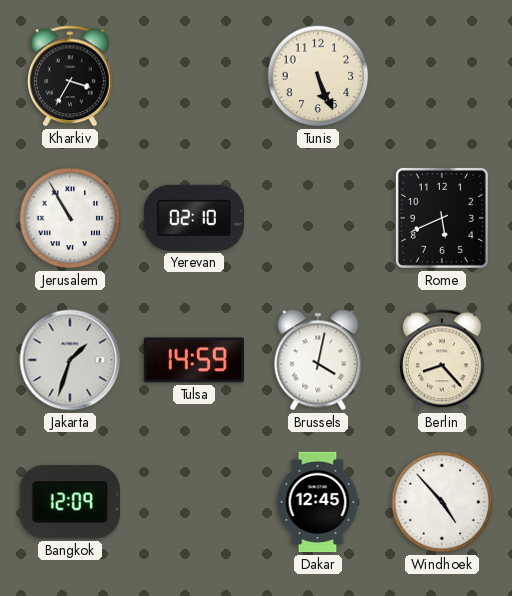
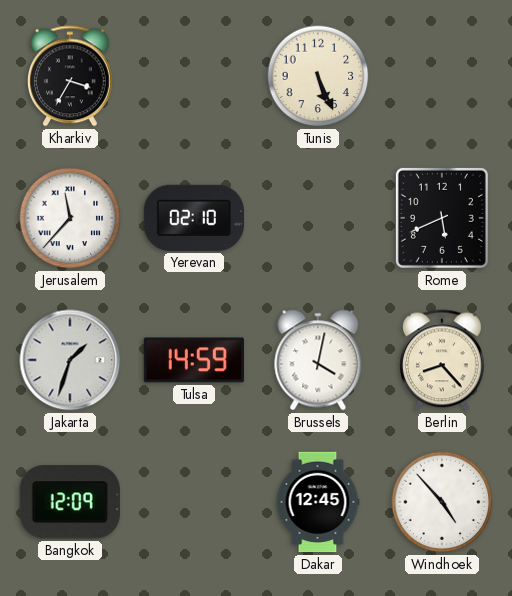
Jerusalem: 10:55 -> 11:37
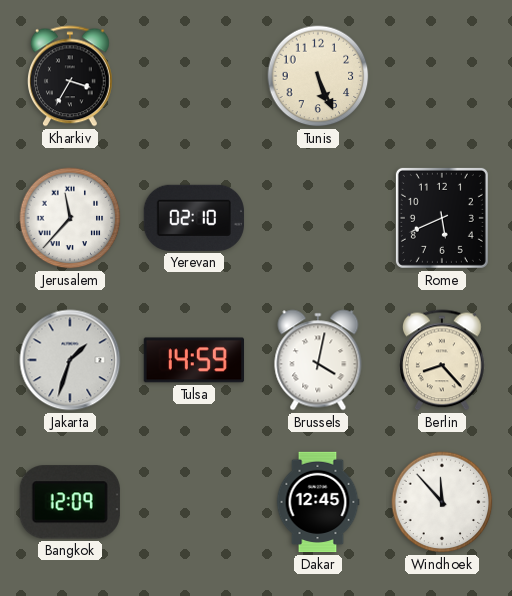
Windhoek: 4:53 -> 11:53
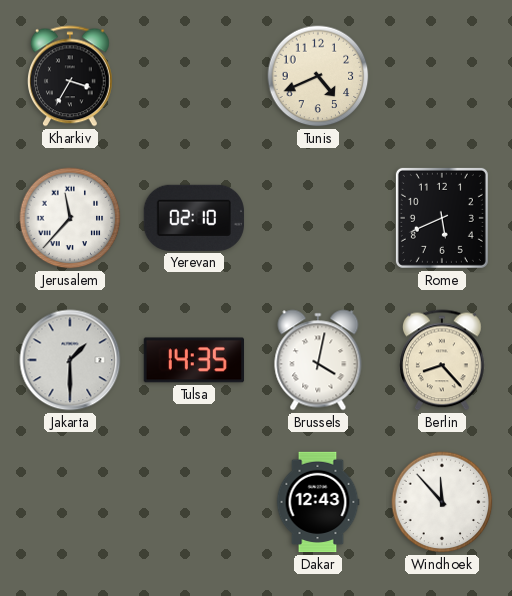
Tunis: 5:26 -> 4:41
Jakarta: 1:33 -> 1:30
Tulsa: 14:59 -> 14:35
Bangkok: 12:09 -> none
Dakar: 12:45 -> 12:43
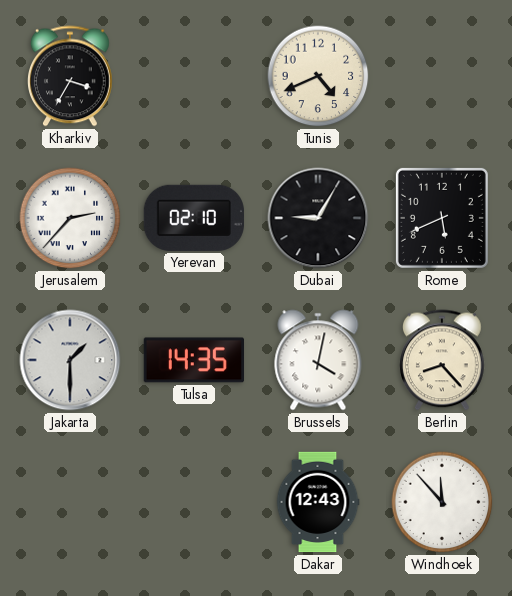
Jerusalem: 11:37 -> 2:37
Dubai: none -> 9:05
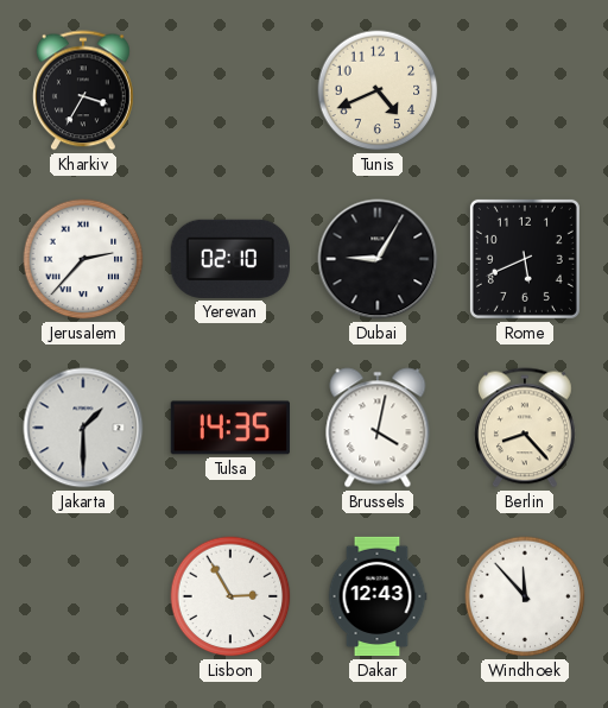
Lisbon: none -> 2:55
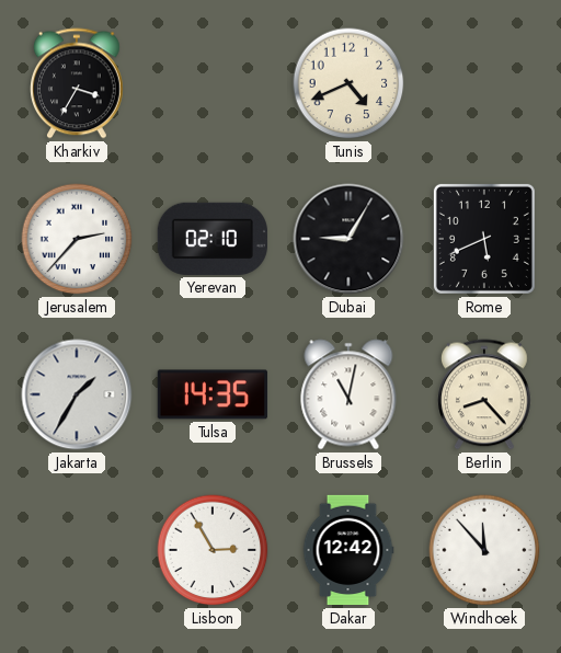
Jakarta: 1:30 -> 1:35
Brussels: 4:02 -> 11:02
Dakar: 12:43 -> 12:42
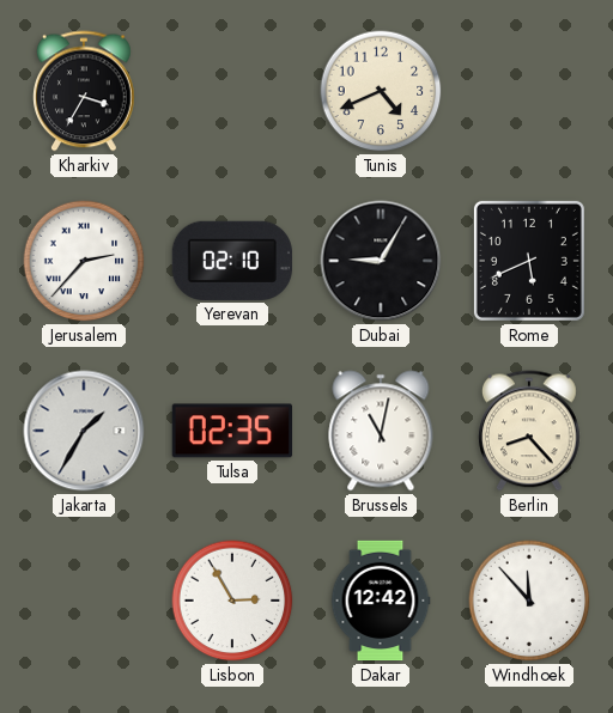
Tulsa: 14:35 -> 02:35
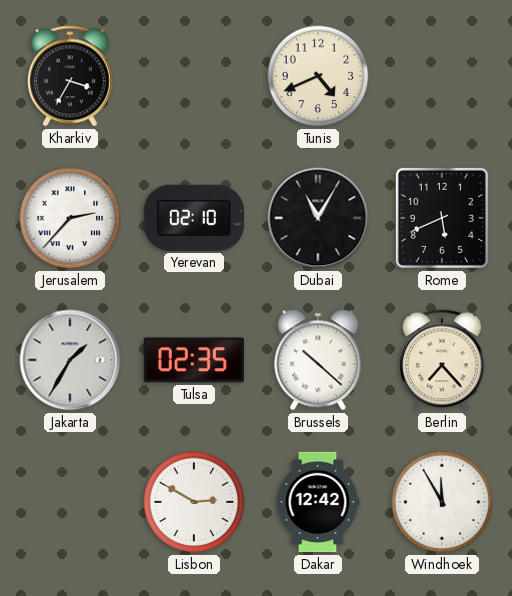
Dubai: 9:05 -> 11:05
Brussels: 11:02 -> 10:22
Berlin: 8:23 -> 7:23
Lisbon: 2:55 -> 2:50
Windhoek: 11:53 -> 11:55
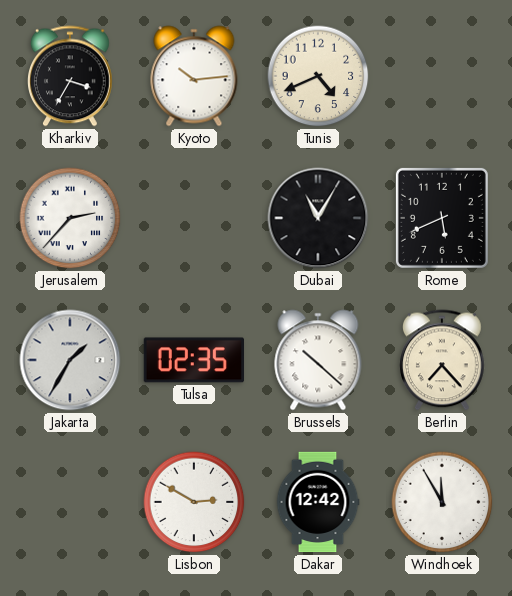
Kyoto: none -> 10:14
Yerevan: 02:10 -> none
